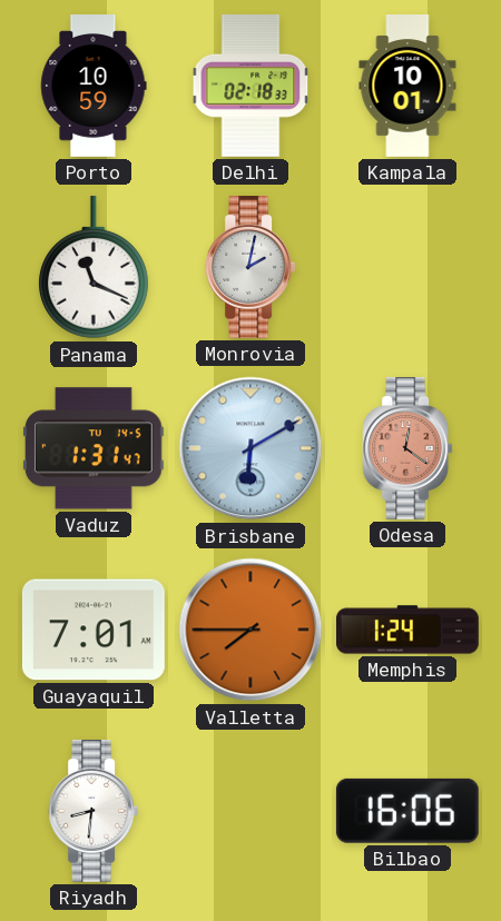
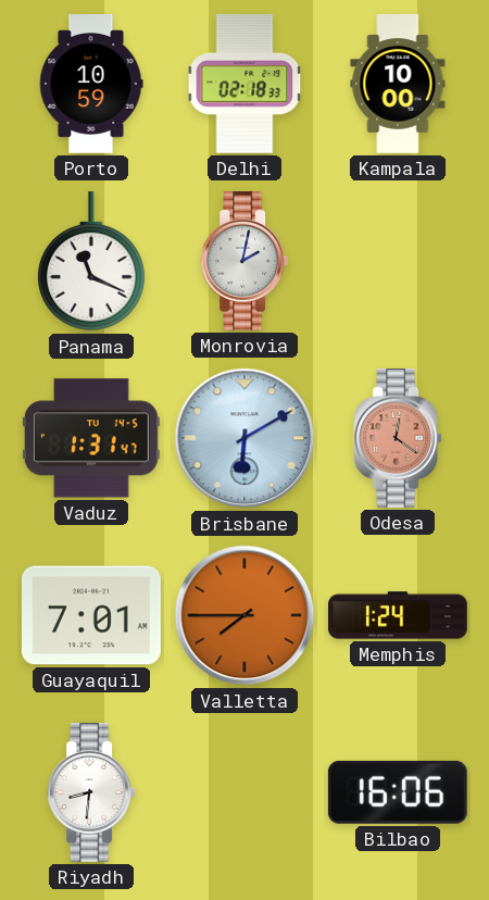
Kampala: 10:01 -> 10:00
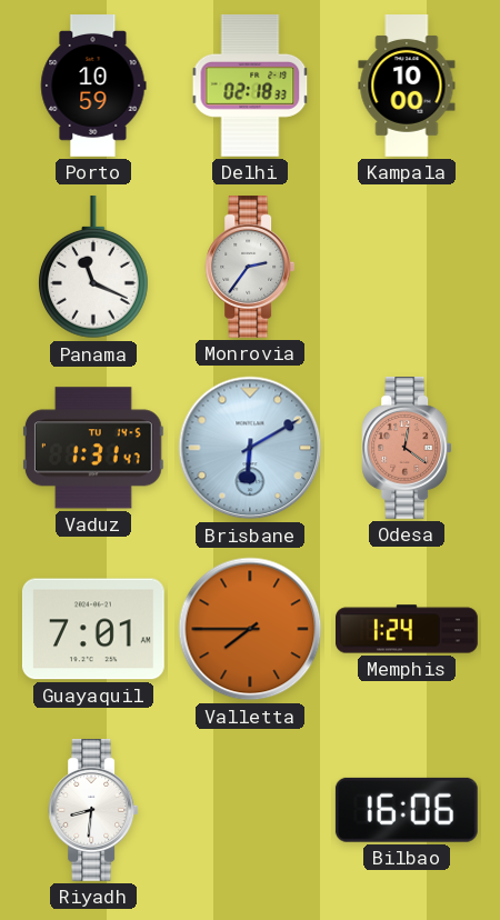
Monrovia: 2:02 -> 2:36
